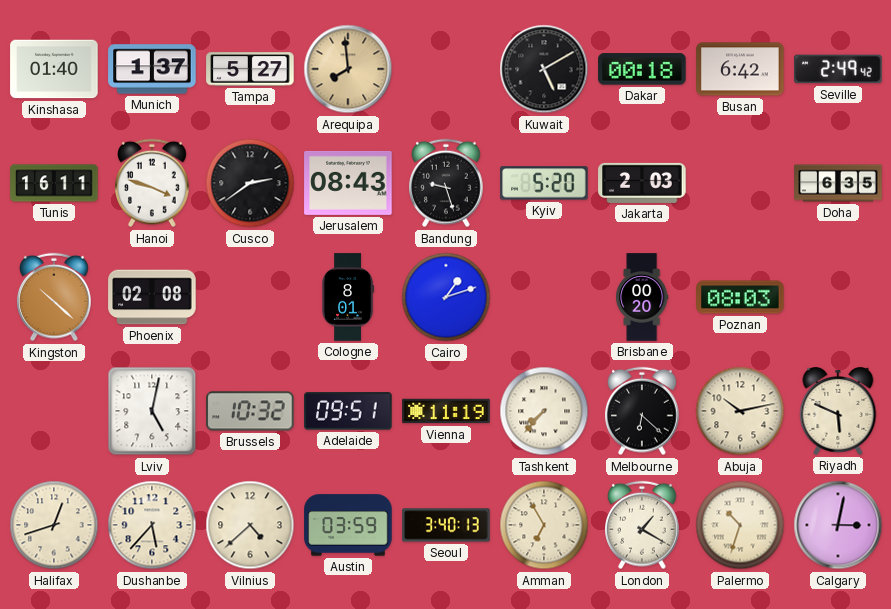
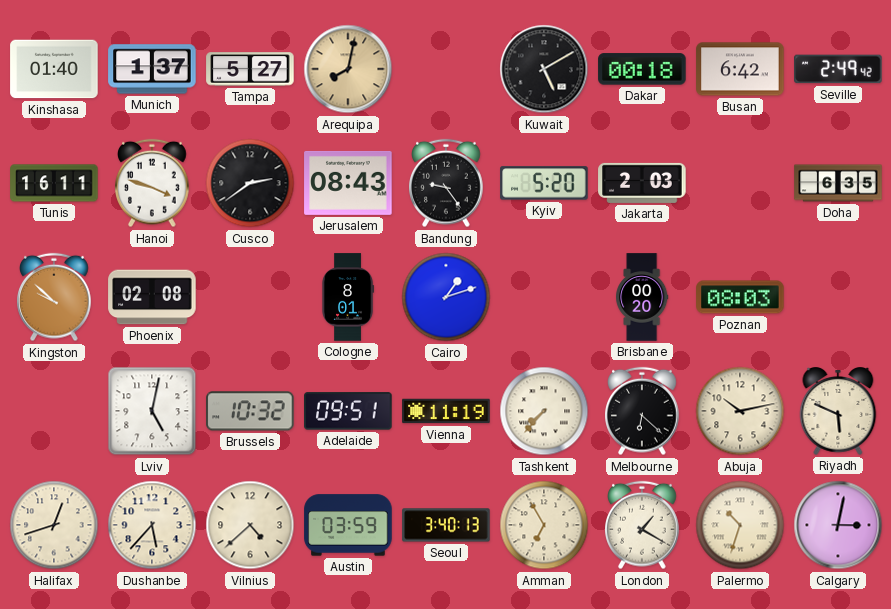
Arequipa: 7:59 -> 8:02
Bandung: 9:27 -> 9:24
Kingston: 10:22 -> 9:52
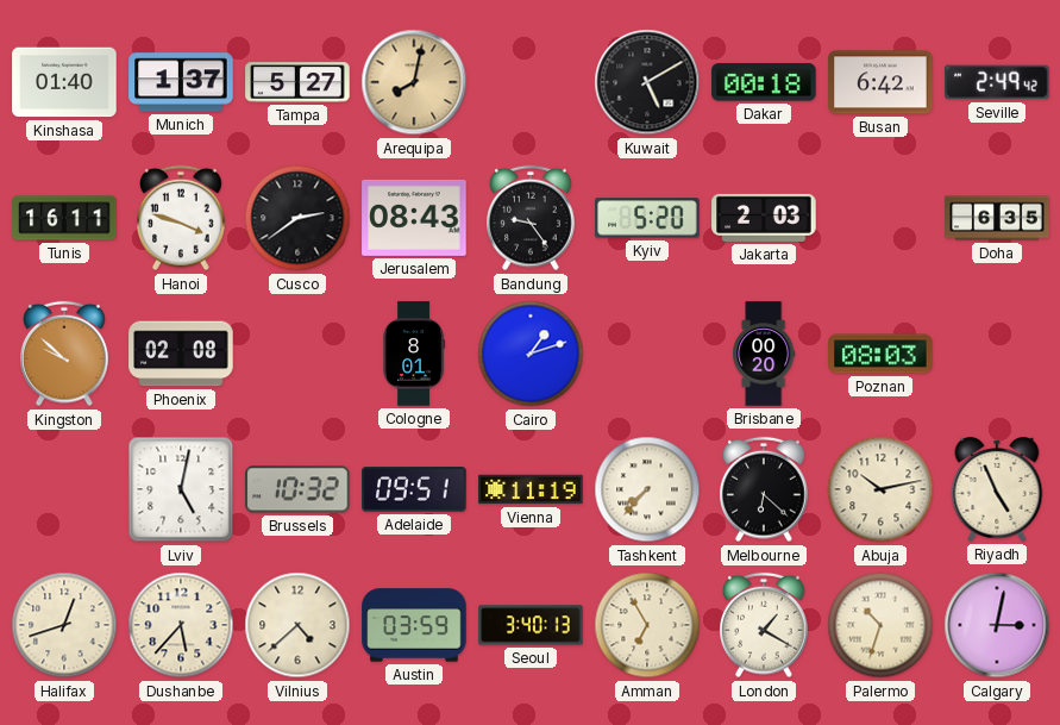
Riyadh: 5:49 -> 4:56
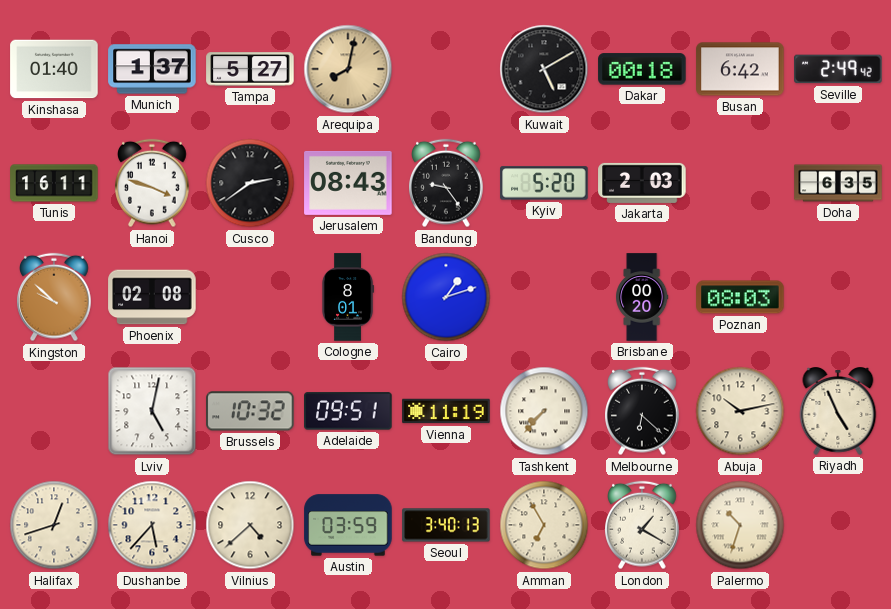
Calgary: 3:02 -> none
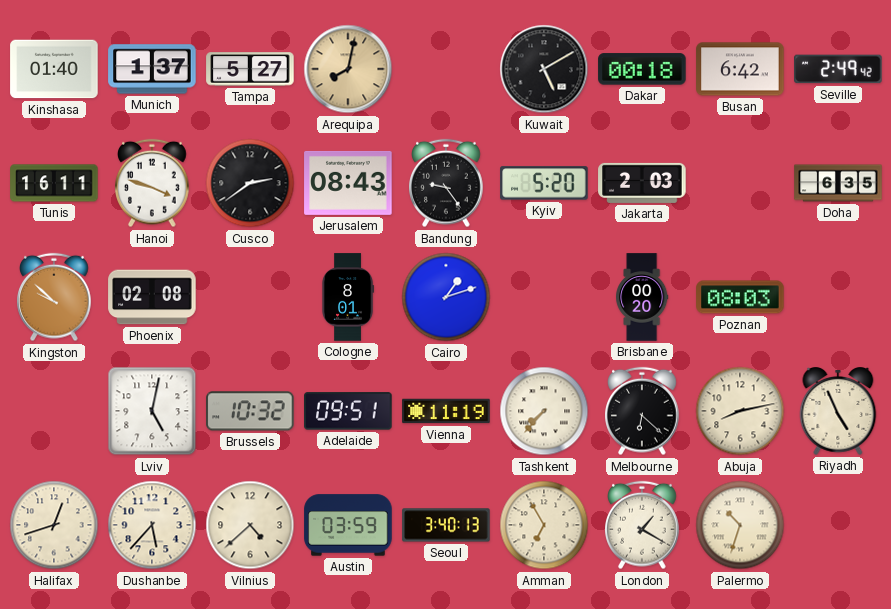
Abuja: 10:13 -> 8:13
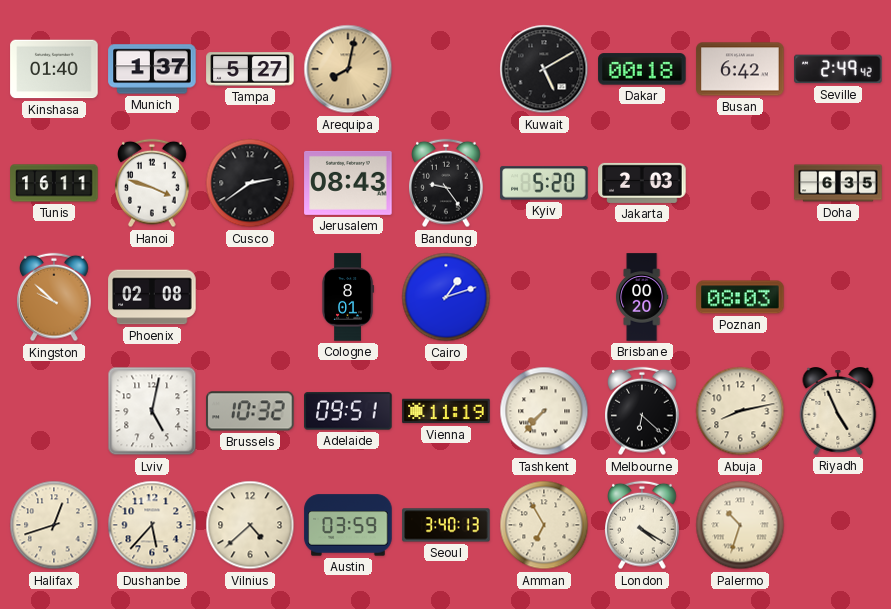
London: 1:20 -> 4:20
